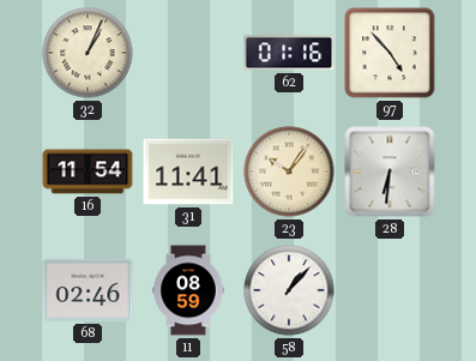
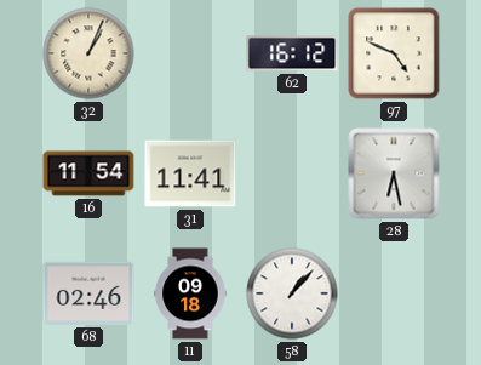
62: 01:16 -> 16:12
97: 4:53 -> 4:49
23: 10:06 -> none
28: 6:31 -> 6:28
11: 08:59 -> 09:18
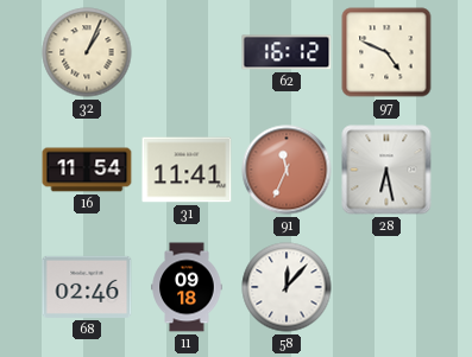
91: none -> 11:34
58: 1:07 -> 12:07
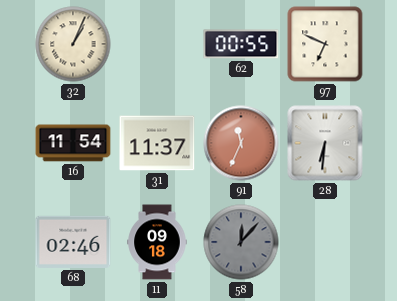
62: 16:12 -> 00:55
97: 4:49 -> 6:49
31: 11:41 -> 11:37
28: 6:28 -> 6:31
58 dial: white -> grey
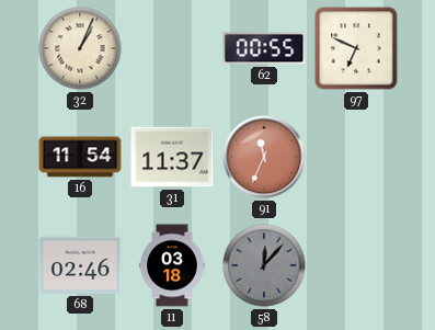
28: 6:31 -> none
11: 09:18 -> 03:18
